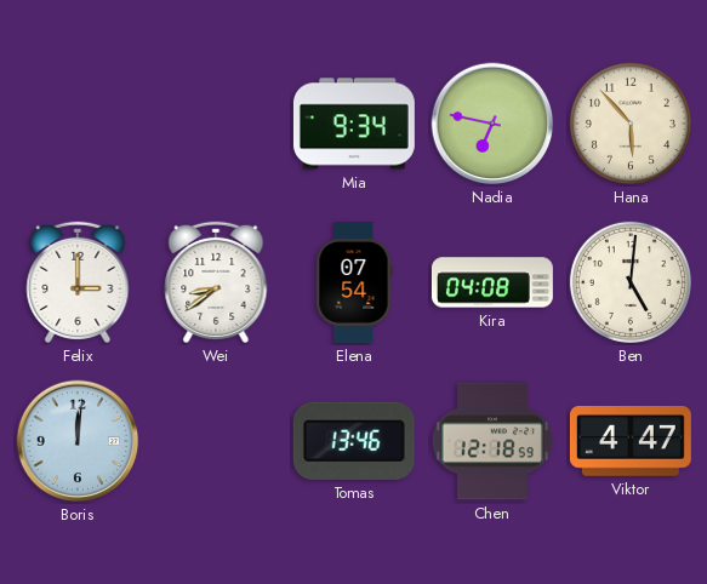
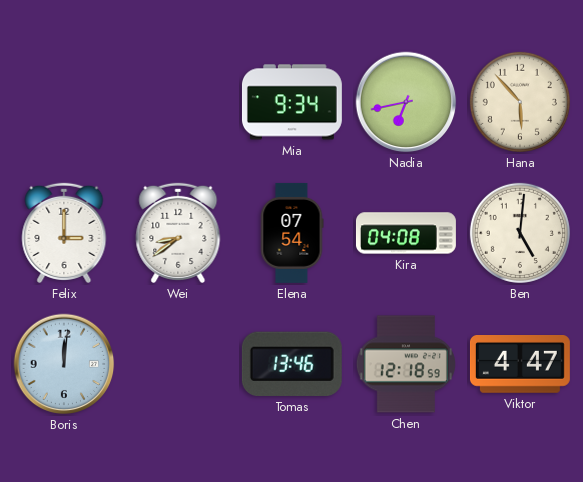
Nadia: 6:47 -> 6:43
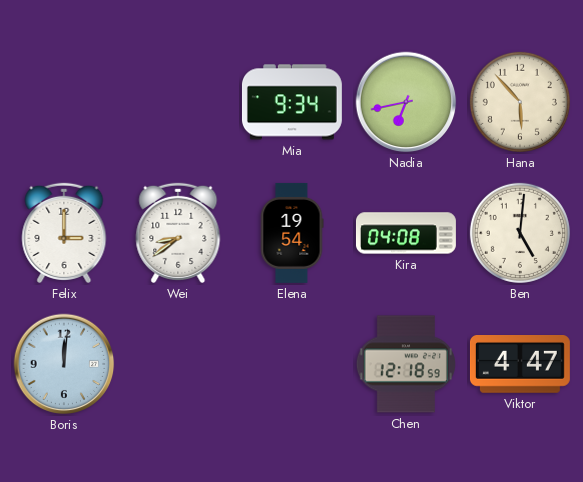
Elena: 07:54 -> 19:54
Tomas: 13:46 -> none
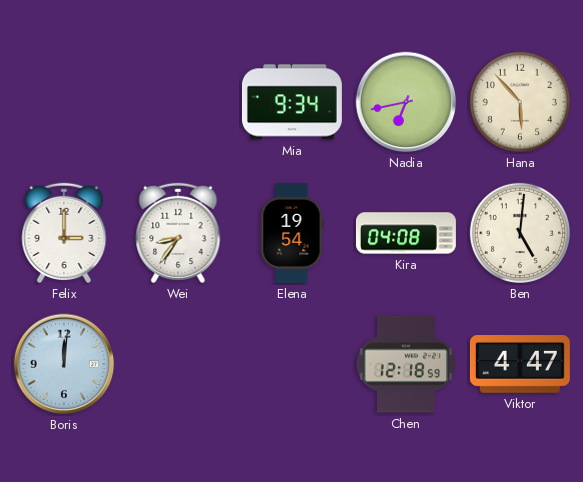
Wei: 8:39 -> 8:36
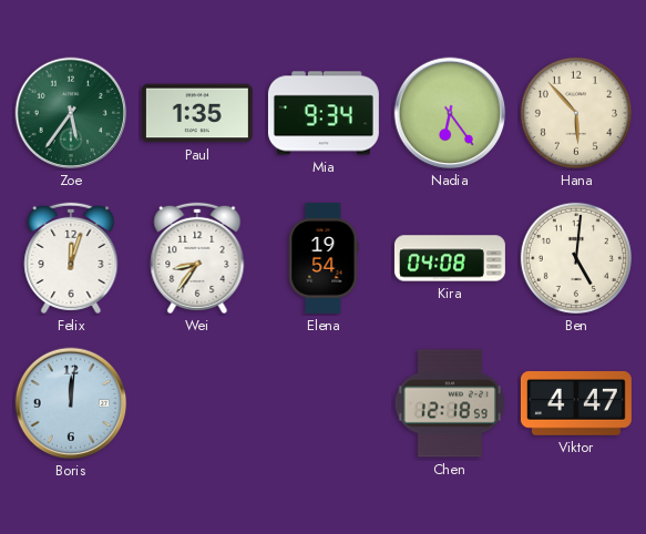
Zoe: none -> 5:36
Paul: none -> 1:35
Nadia: 6:43 -> 6:24
Felix: 3:00 -> 12:03
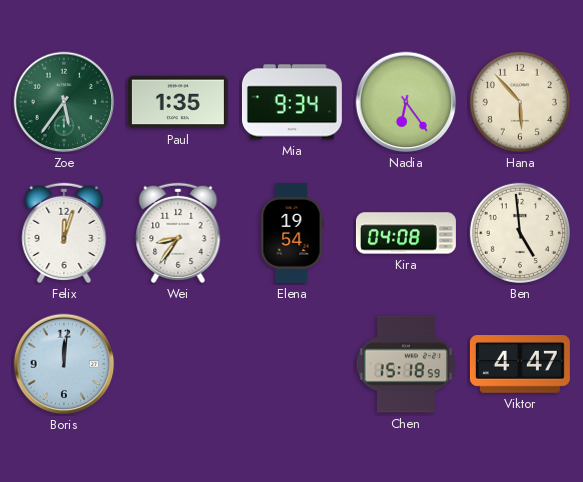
Ben: 5:01 -> 4:59
Chen: 12:18 -> 15:18
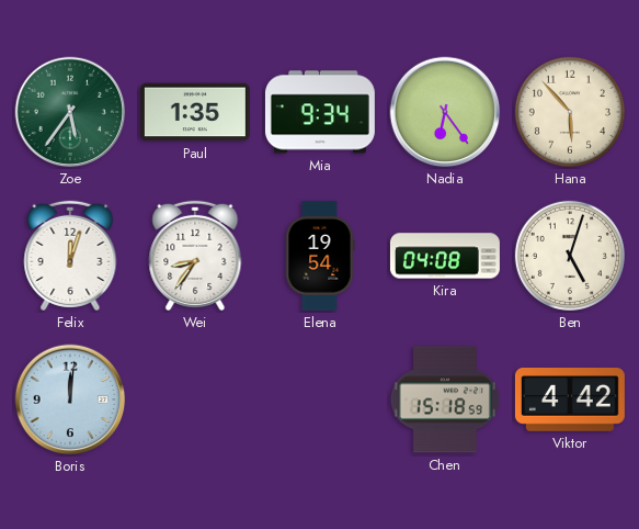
Ben: 4:59 -> 5:03
Viktor: 4:47 -> 4:42
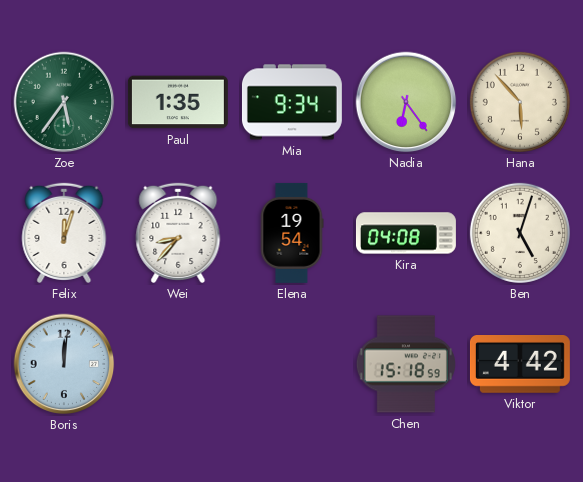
Wei: 8:36 -> 8:37
